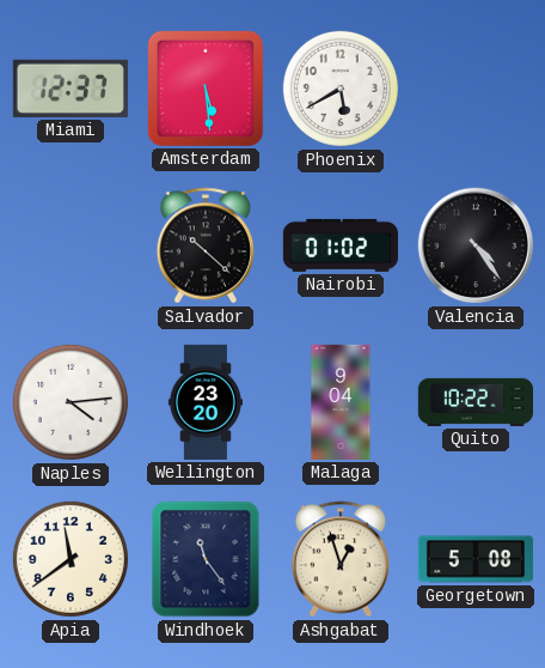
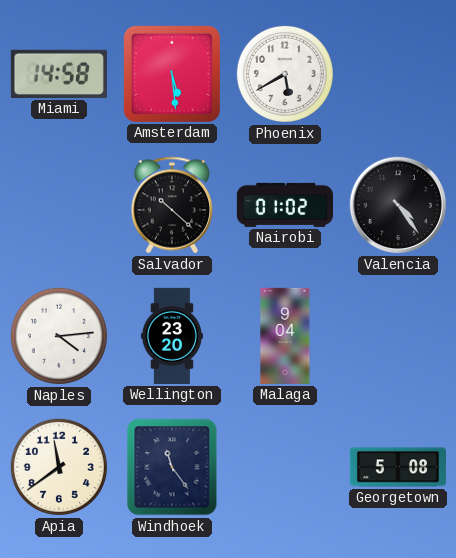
Miami: 12:37 -> 14:58
Quito: 10:22 -> none
Ashgabat: 12:57 -> none
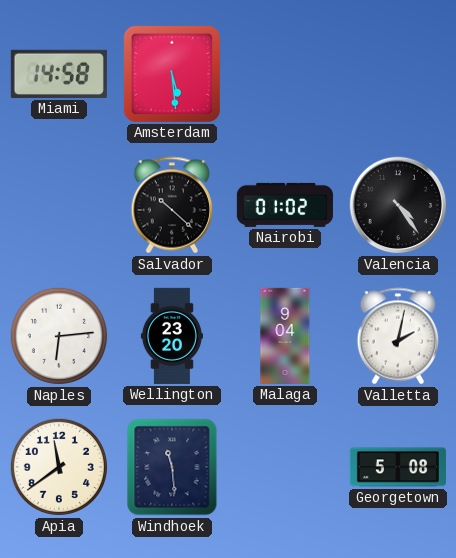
Phoenix: 5:40 -> none
Naples: 4:14 -> 6:14
Valletta: none -> 2:02
Windhoek: 11:24 -> 11:29
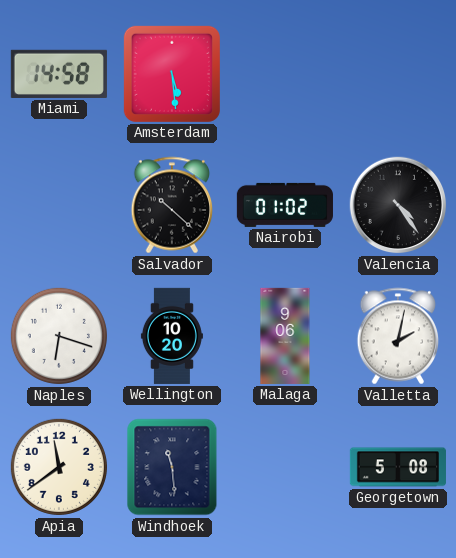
Naples: 6:14 -> 6:18
Wellington: 23:20 -> 10:20
Malaga: 9:04 -> 9:06
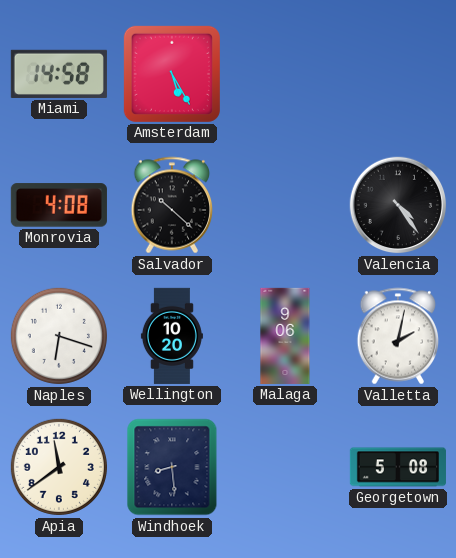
Amsterdam: 5:29 -> 5:25
Monrovia: none -> 4:08
Nairobi: 01:02 -> none
Windhoek: 11:29 -> 8:29
